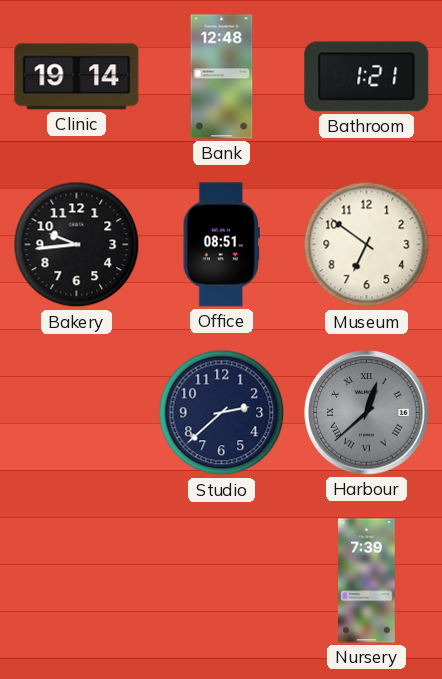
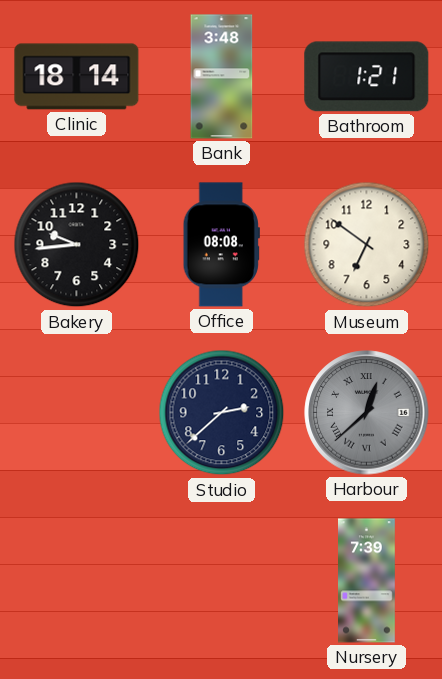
Clinic: 19:14 -> 18:14
Bank: 12:48 -> 3:48
Office: 08:51 -> 08:08
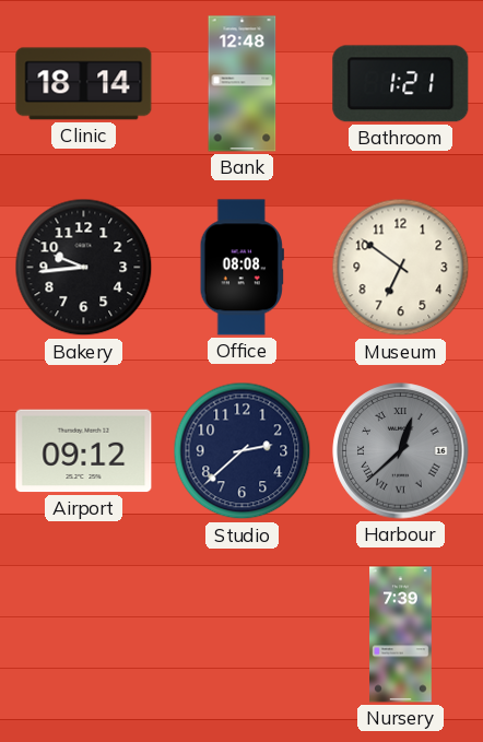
Bank: 3:48 -> 12:48
Airport: none -> 09:12
